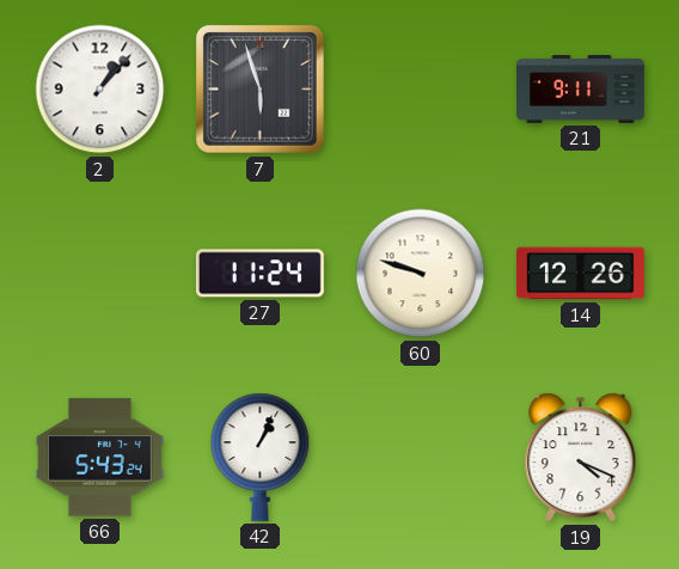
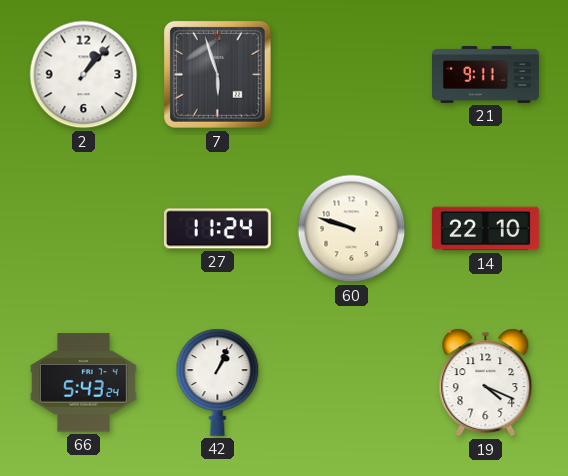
14: 12:26 -> 22:10
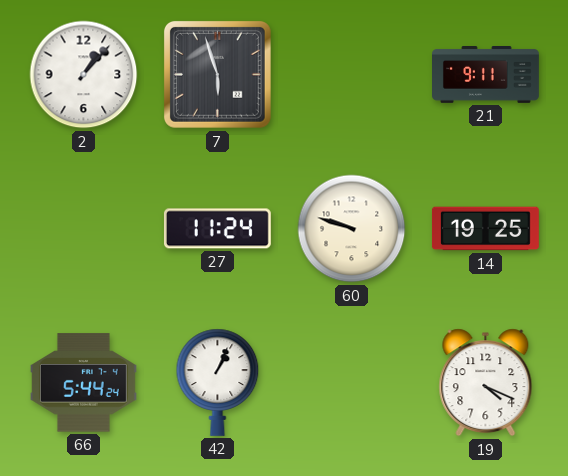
14: 22:10 -> 19:25
66: 5:43 -> 5:44
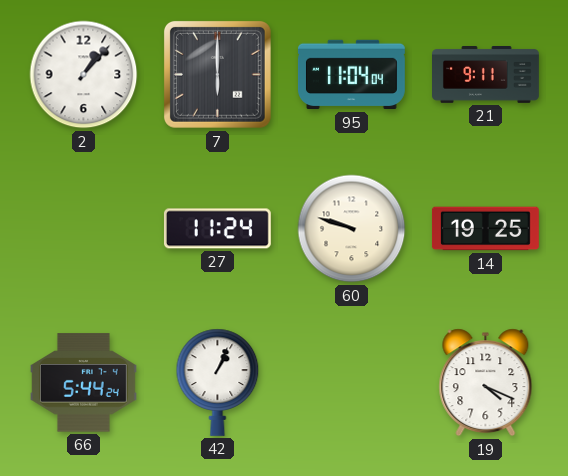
7: 5:57 -> 6:00
95: none -> 11:04
